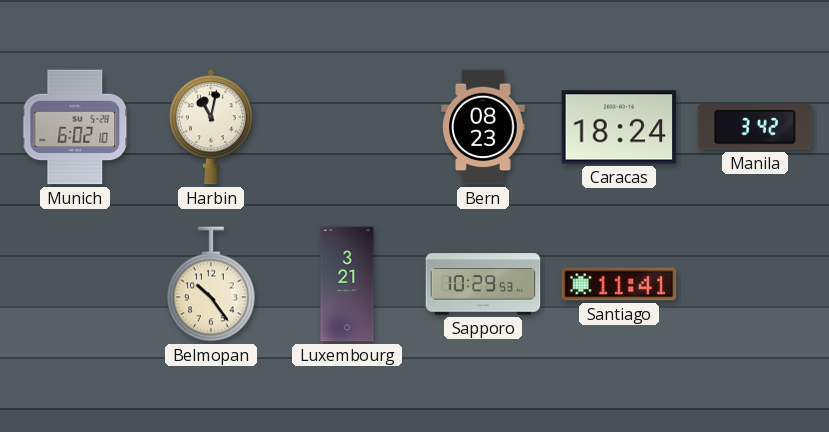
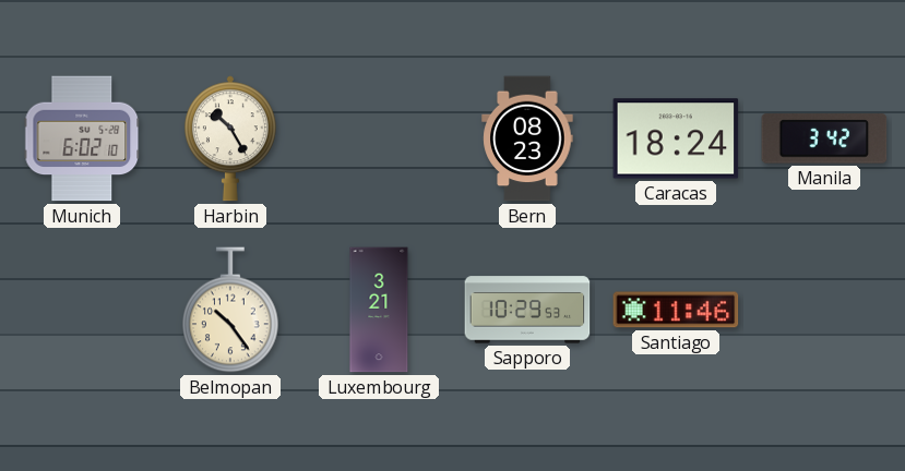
Harbin: 11:02 -> 10:25
Santiago: 11:41 -> 11:46
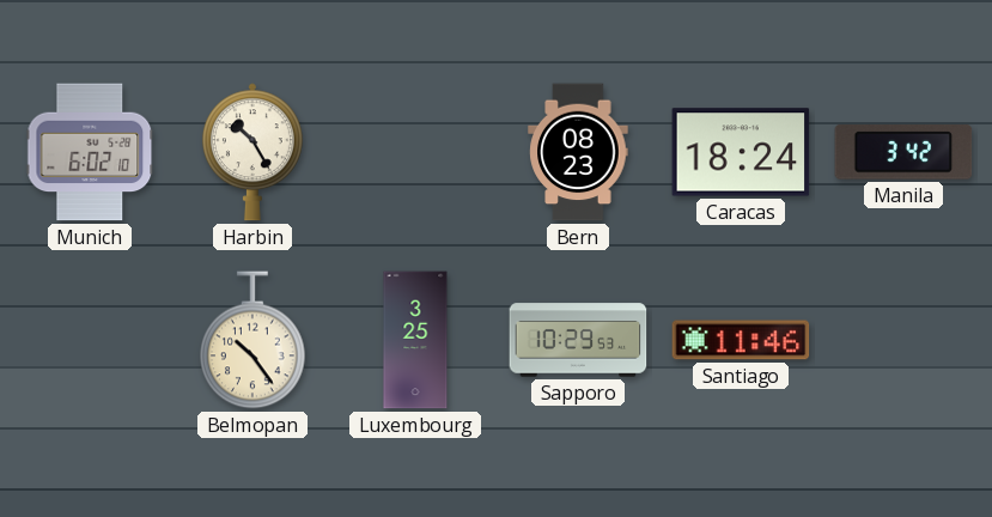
Luxembourg: 3:21 -> 3:25
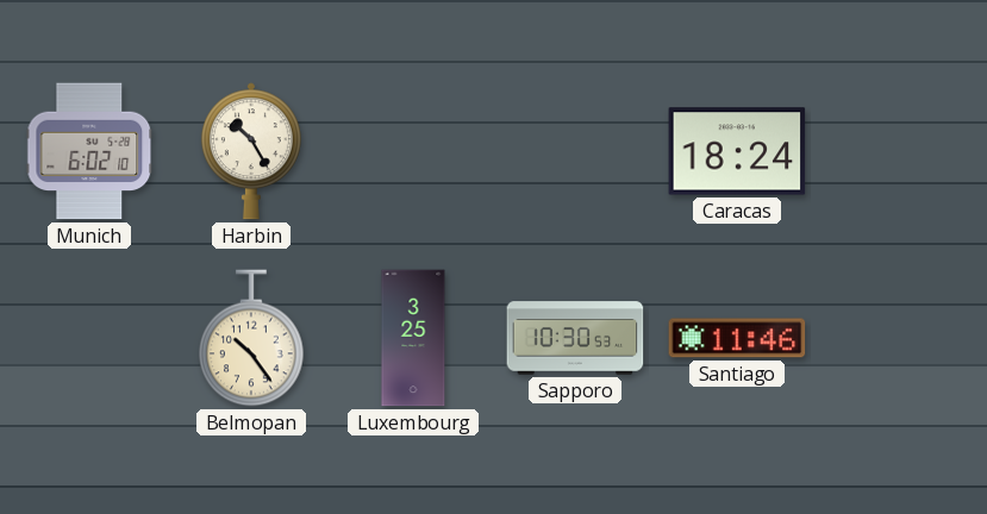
Bern: 08:23 -> none
Manila: 3:42 -> none
Sapporo: 10:29 -> 10:30
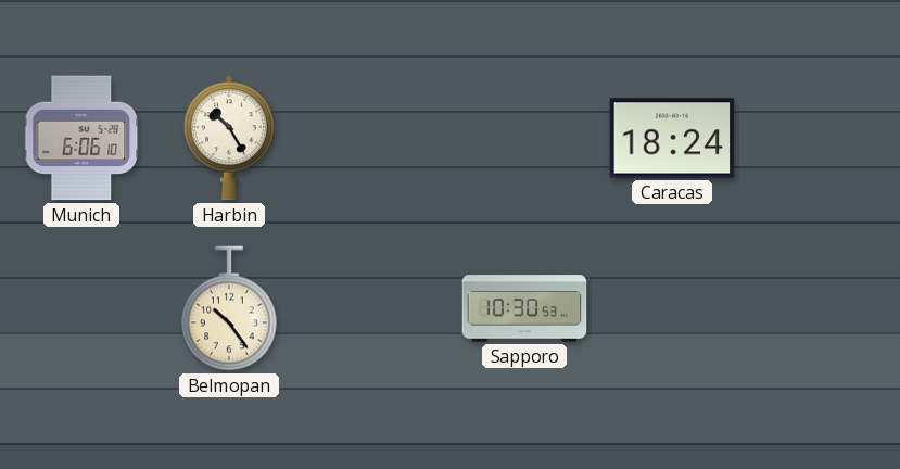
Munich: 6:02 -> 6:06
Luxembourg: 3:25 -> none
Santiago: 11:46 -> none
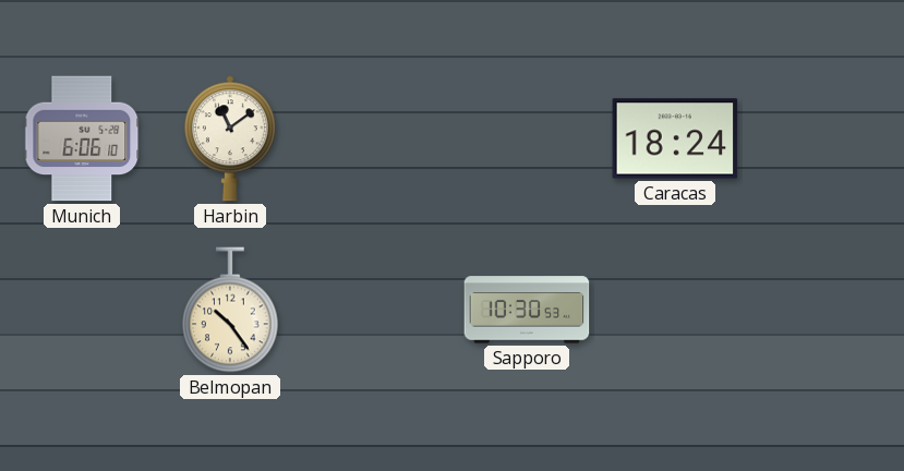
Harbin: 10:25 -> 11:09
